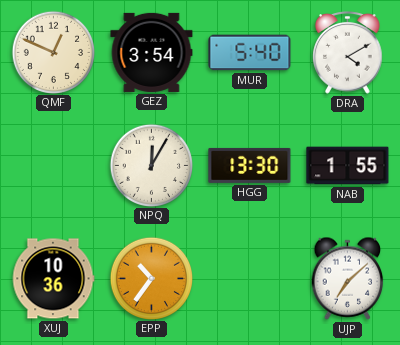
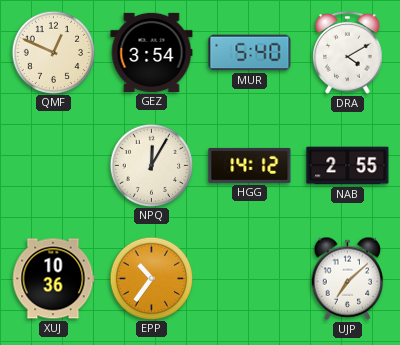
HGG: 13:30 -> 14:12
NAB: 1:55 -> 2:55
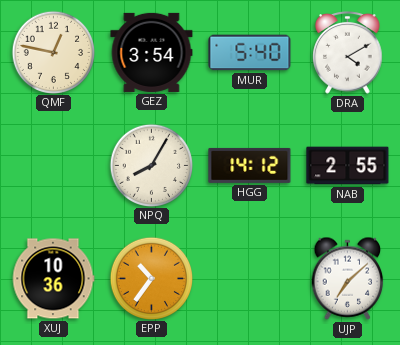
QMF: 12:49 -> 12:47
NPQ: 12:05 -> 8:05
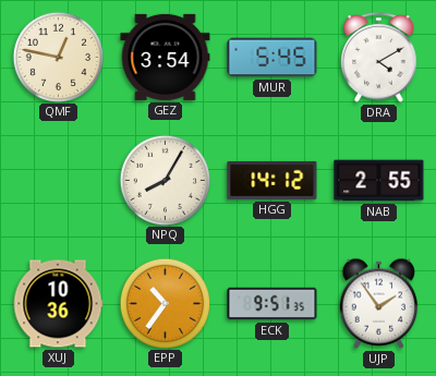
MUR: 5:40 -> 5:45
ECK: none -> 9:51
UJP: 7:08 -> 1:54
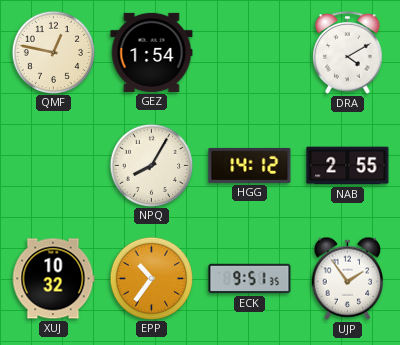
GEZ: 3:54 -> 1:54
MUR: 5:45 -> none
XUJ: 10:36 -> 10:32
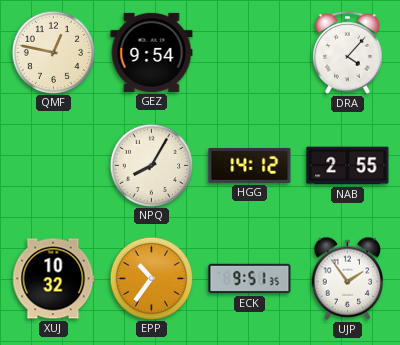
GEZ: 1:54 -> 9:54
DRA: 4:10 -> 4:07
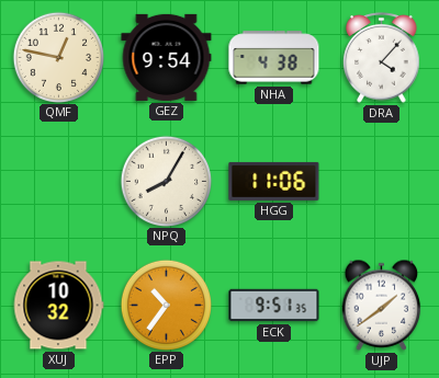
NHA: none -> 4:38
HGG: 14:12 -> 11:06
NAB: 2:55 -> none
UJP: 1:54 -> 1:39
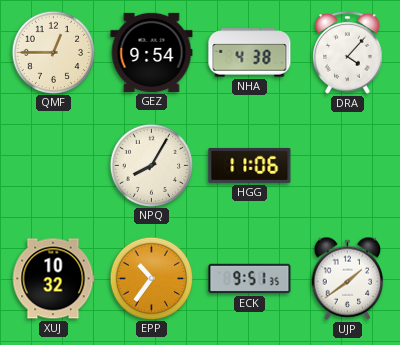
QMF: 12:47 -> 12:45
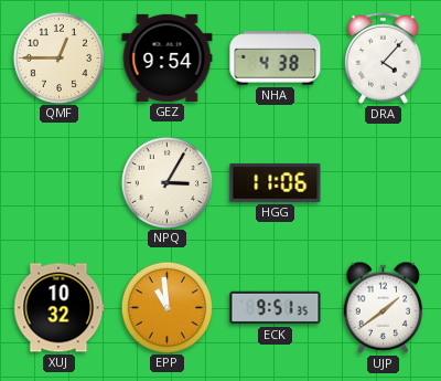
NPQ: 8:05 -> 3:05
EPP: 10:36 -> 10:59
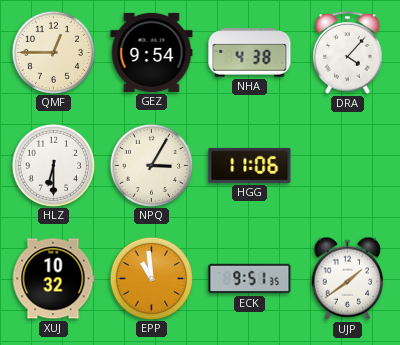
HLZ: none -> 6:30
